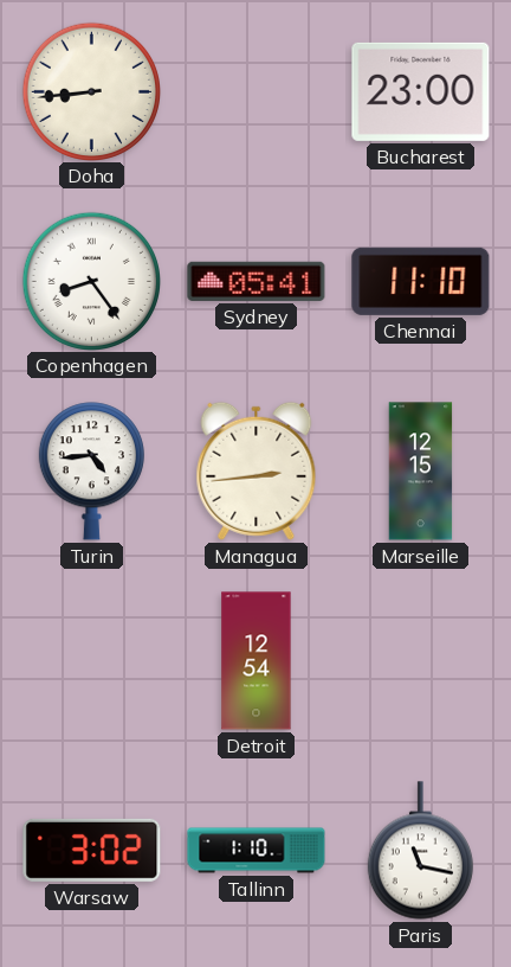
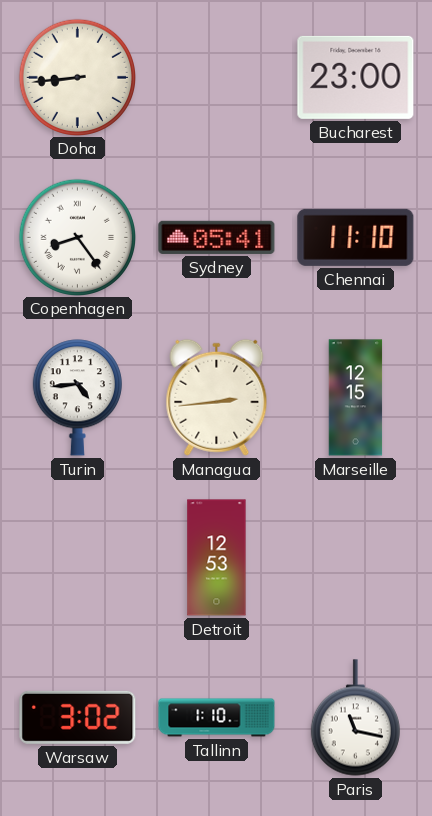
Detroit: 12:54 -> 12:53
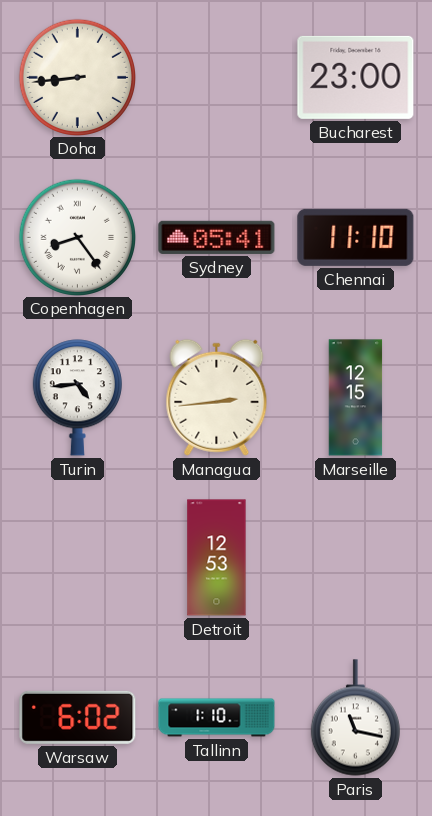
Warsaw: 3:02 -> 6:02
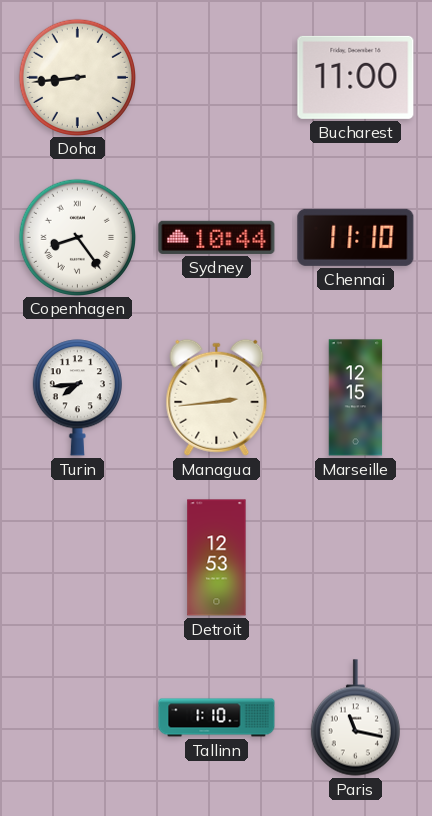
Bucharest: 23:00 -> 11:00
Sydney: 05:41 -> 10:44
Turin: 4:44 -> 7:44
Warsaw: 6:02 -> none
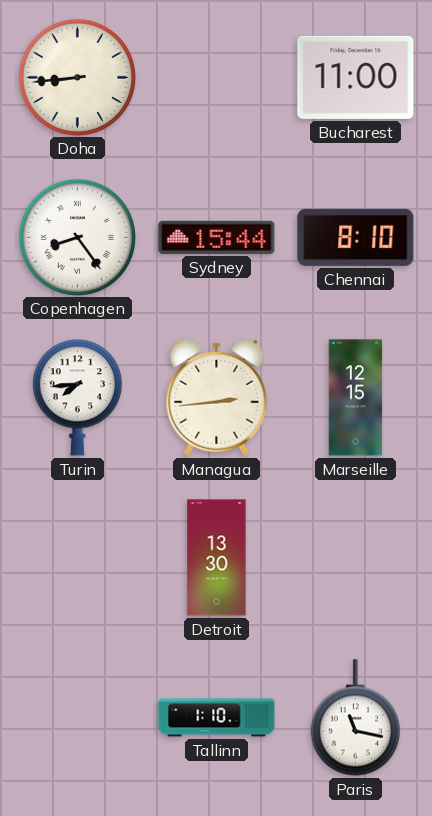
Sydney: 10:44 -> 15:44
Chennai: 11:10 -> 8:10
Detroit: 12:53 -> 13:30
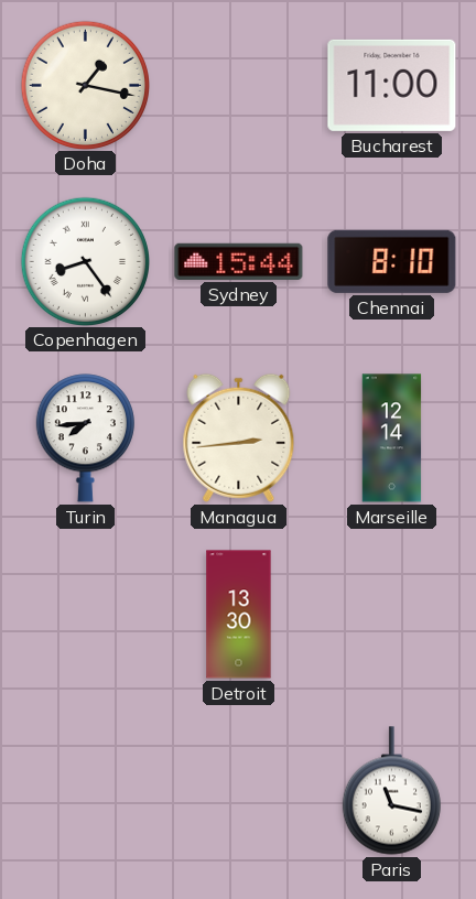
Doha: 8:44 -> 1:17
Marseille: 12:15 -> 12:14
Tallinn: 1:10 -> none
